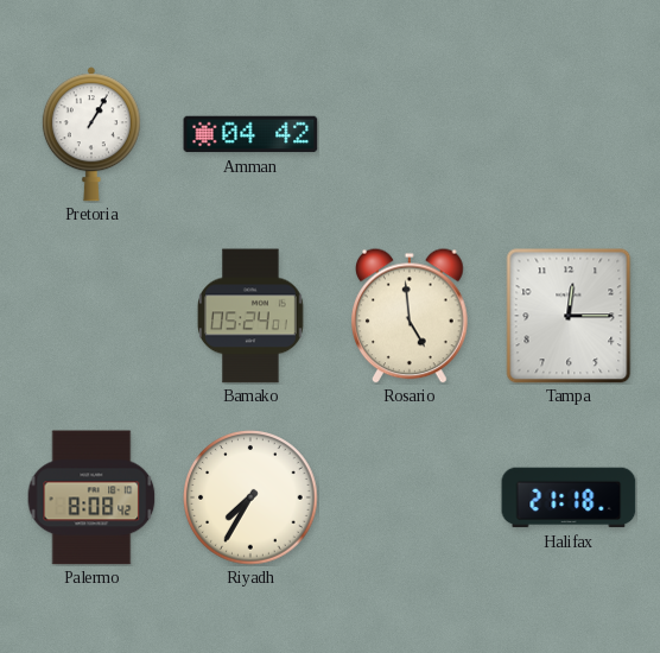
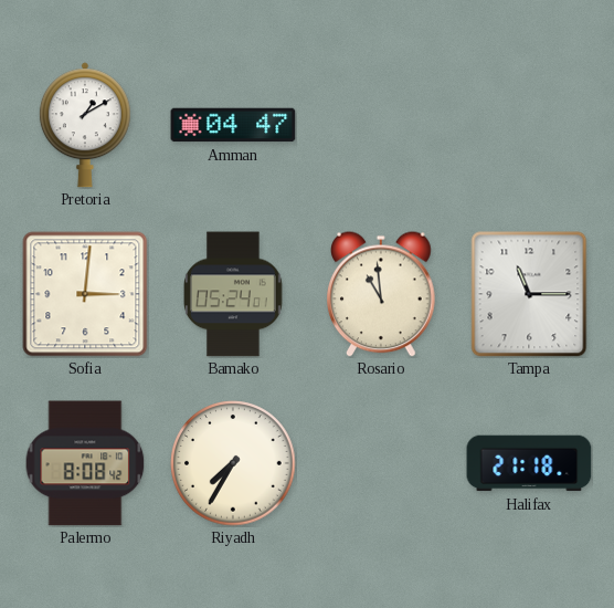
Pretoria: 1:05 -> 1:10
Amman: 04:42 -> 04:47
Sofia: none -> 3:01
Rosario: 4:59 -> 10:59
Tampa: 12:15 -> 11:15
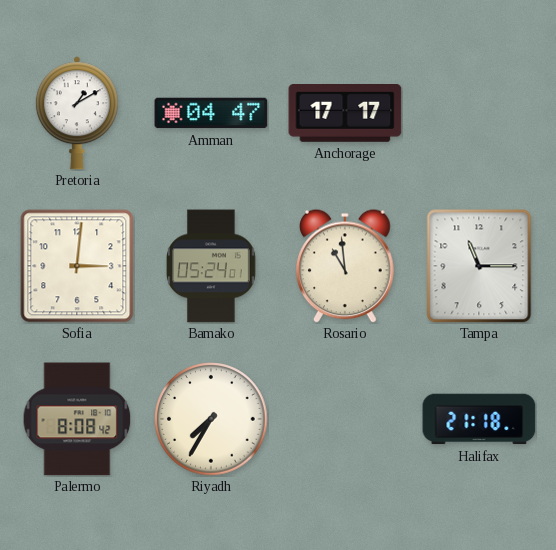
Anchorage: none -> 17:17
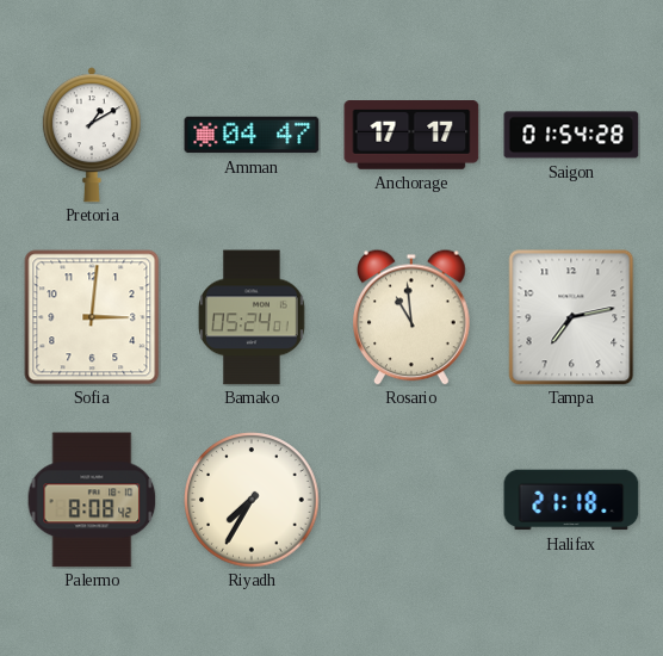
Saigon: none -> 01:54
Tampa: 11:15 -> 7:13
